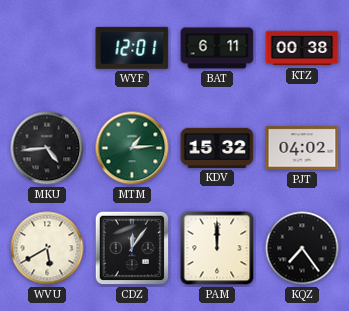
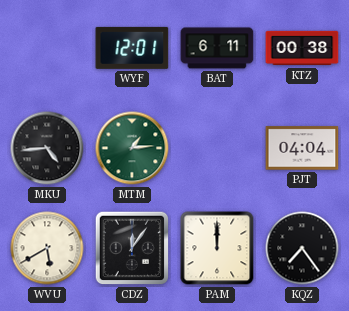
KDV: 15:32 -> none
PJT: 04:02 -> 04:04
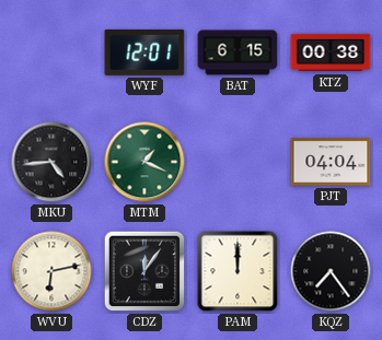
BAT: 6:11 -> 6:15
MTM: 1:14 -> 1:19
WVU: 5:40 -> 6:13
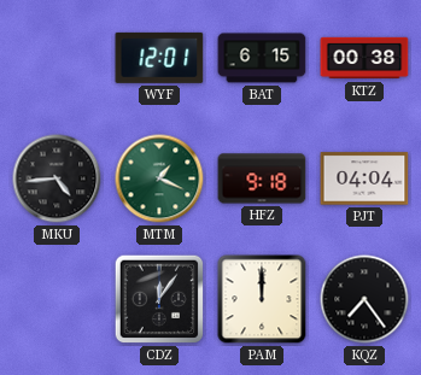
HFZ: none -> 9:18
WVU: 6:13 -> none
